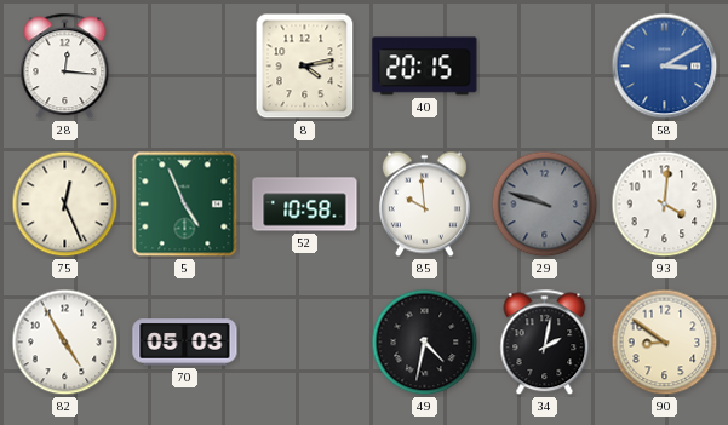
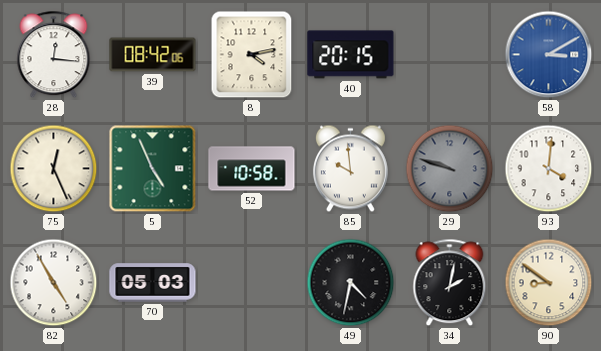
39: none -> 08:42
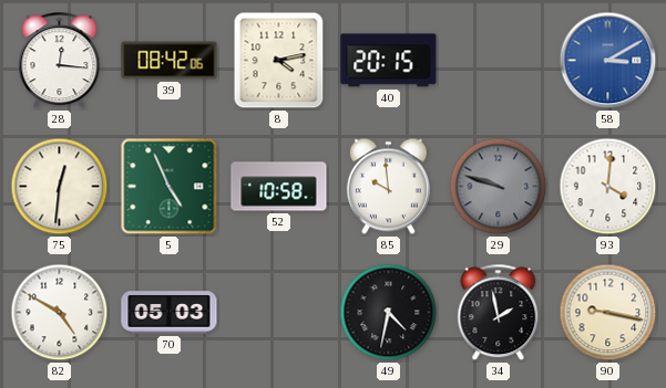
75: 12:26 -> 12:31
82: 4:55 -> 4:50
34: 2:02 -> 1:58
90: 8:51 -> 9:17
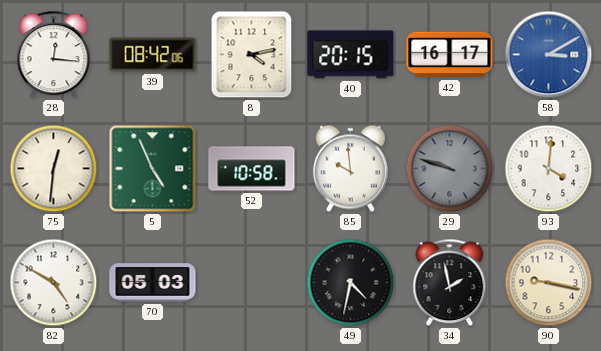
42: none -> 16:17
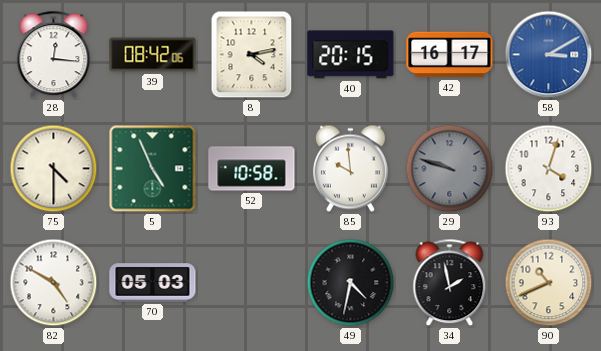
75: 12:31 -> 4:30
93: 4:01 -> 4:03
90: 9:17 -> 10:41
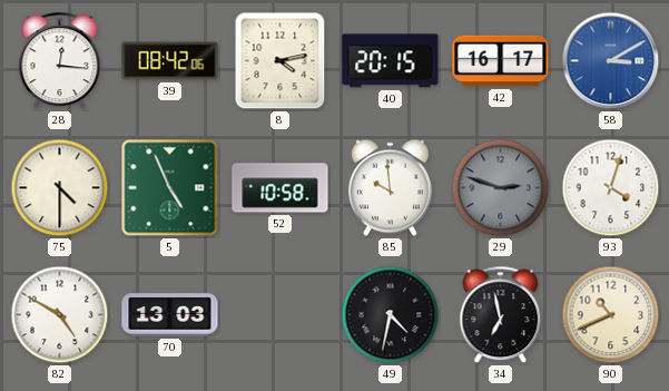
29: 9:48 -> 2:48
70: 05:03 -> 13:03
34: 1:58 -> 6:58
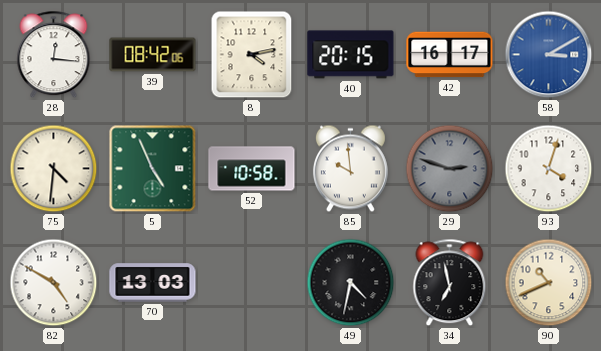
75: 4:30 -> 4:31
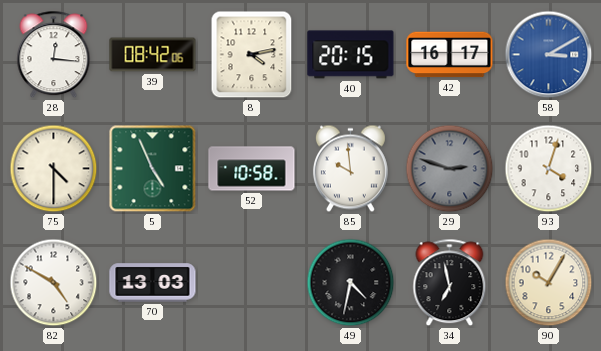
75: 4:31 -> 4:30
90: 10:41 -> 10:05
